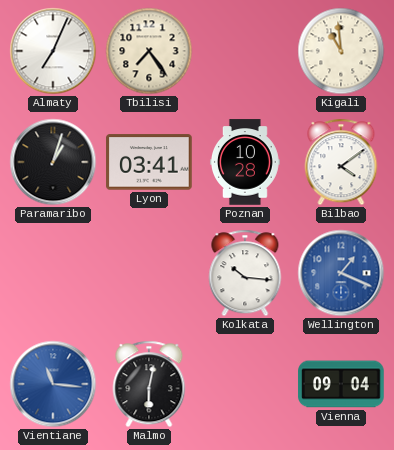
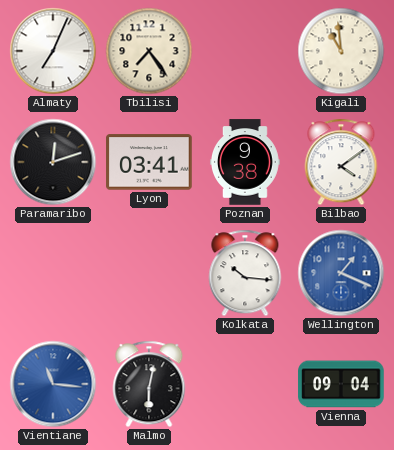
Paramaribo: 1:03 -> 12:12
Poznan: 10:28 -> 9:38
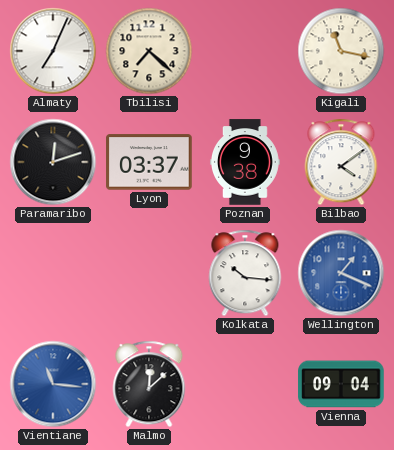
Tbilisi: 7:24 -> 7:22
Kigali: 10:59 -> 11:17
Lyon: 03:41 -> 03:37
Malmo: 6:02 -> 12:08
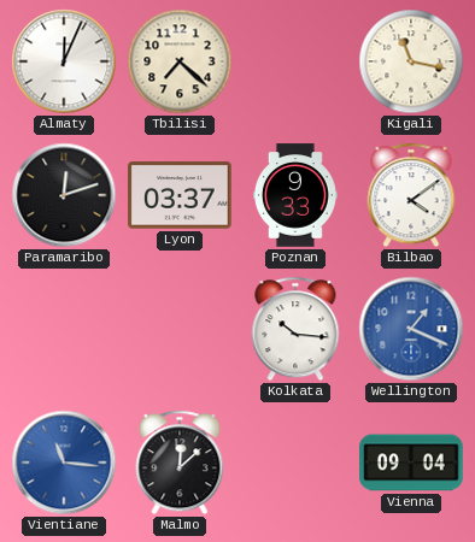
Almaty: 7:04 -> 12:04
Poznan: 9:38 -> 9:33
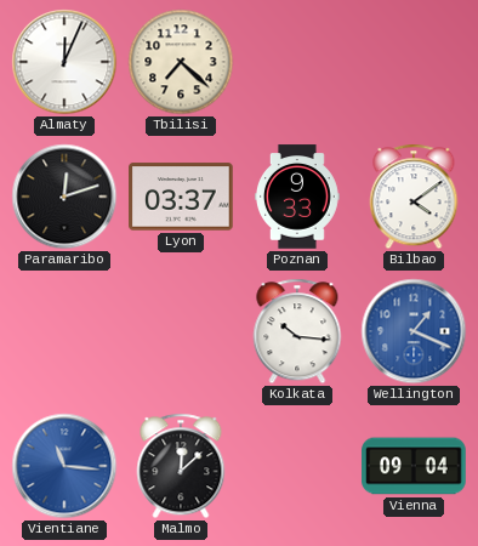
Kigali: 11:17 -> none
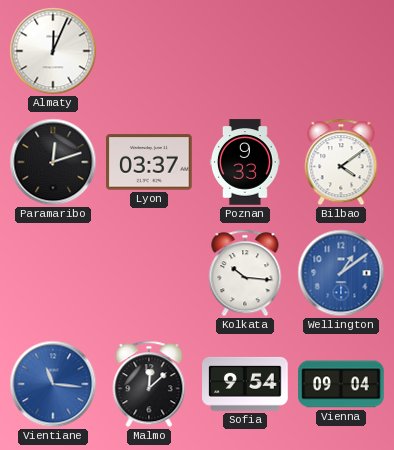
Tbilisi: 7:22 -> none
Wellington: 1:19 -> 1:09
Sofia: none -> 9:54
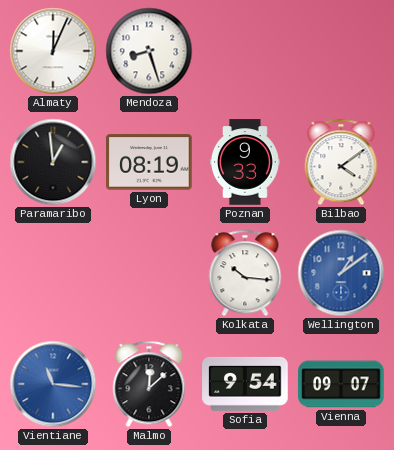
Mendoza: none -> 8:27
Paramaribo: 12:12 -> 12:59
Lyon: 03:37 -> 08:19
Vienna: 09:04 -> 09:07
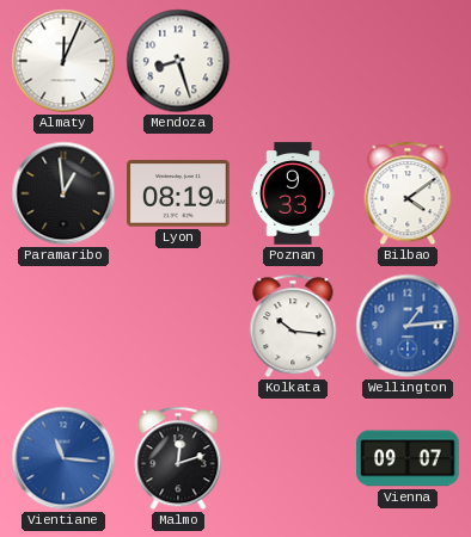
Wellington: 1:09 -> 1:14
Malmo: 12:08 -> 12:12
Sofia: 9:54 -> none
